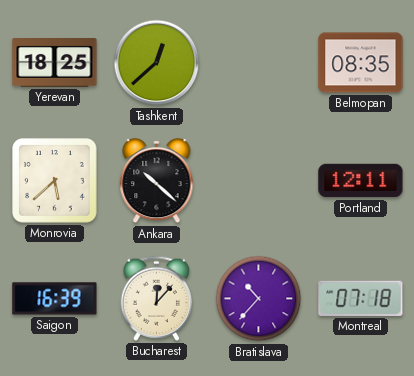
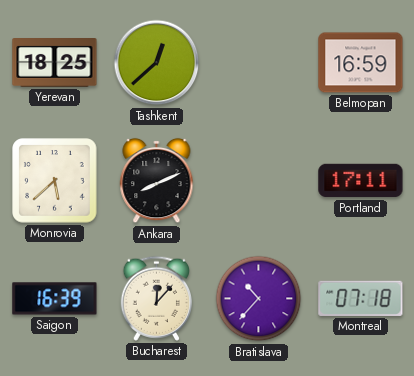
Belmopan: 08:35 -> 16:59
Ankara: 10:22 -> 8:11
Portland: 12:11 -> 17:11
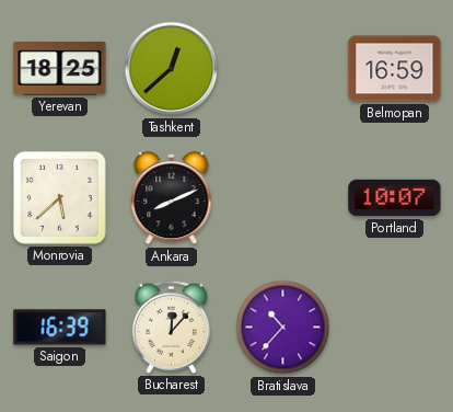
Portland: 17:11 -> 10:07
Montreal: 07:18 -> none
